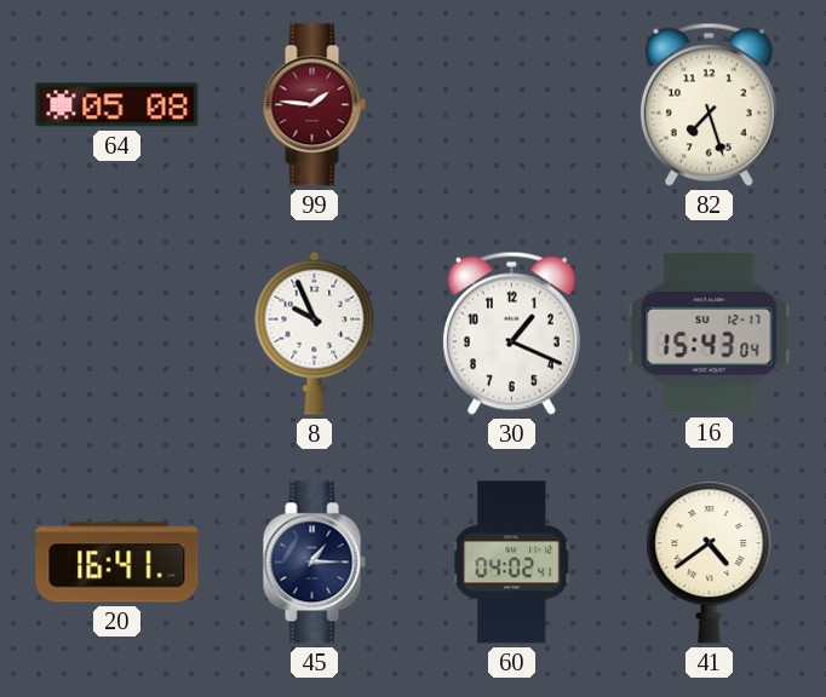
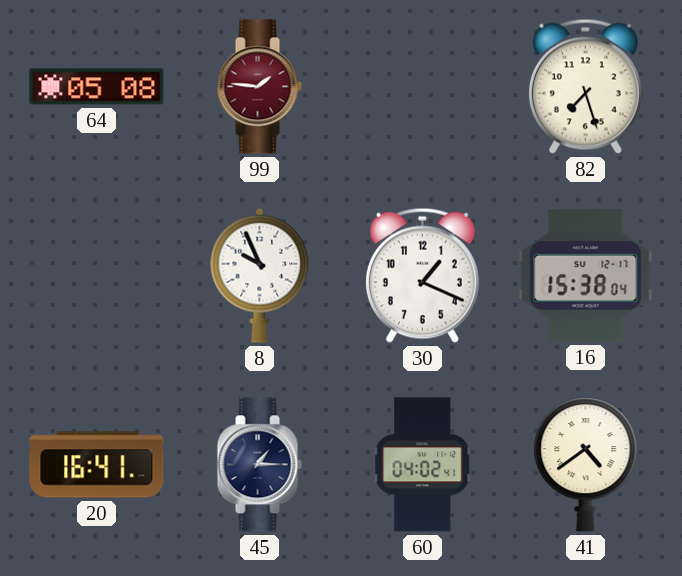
16: 15:43 -> 15:38
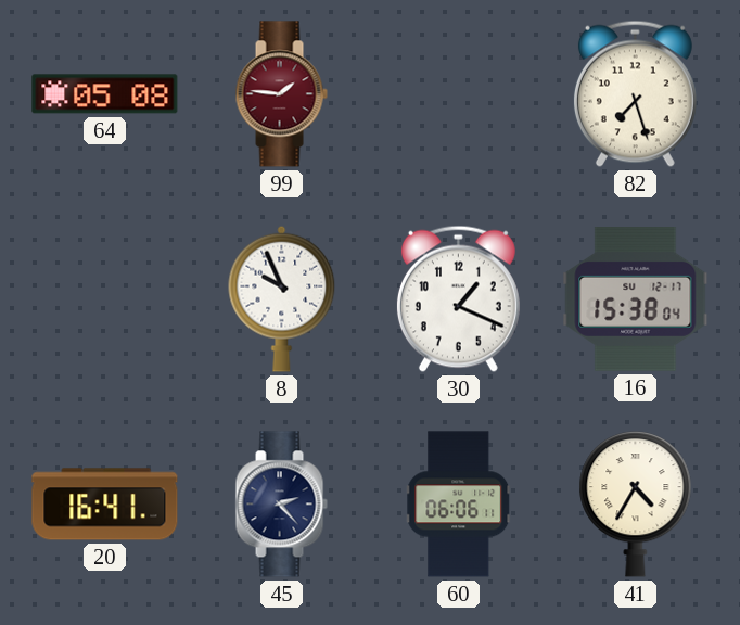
45: 1:15 -> 2:23
60: 04:02 -> 06:06
41: 4:39 -> 4:35
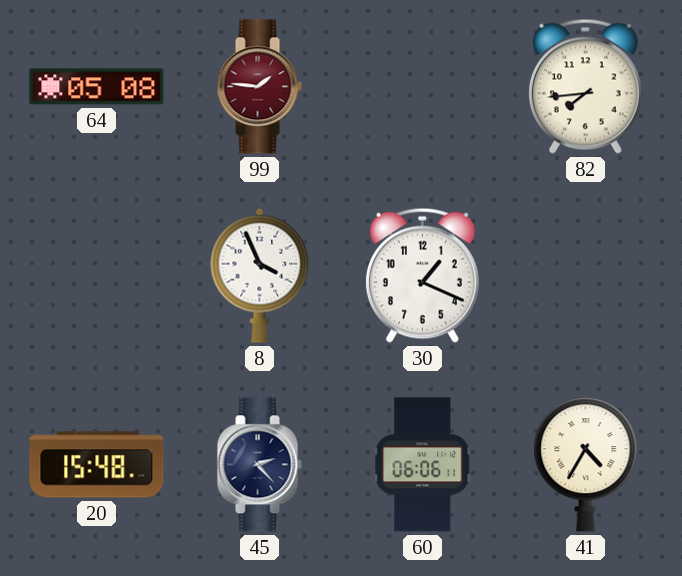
82: 7:27 -> 7:44
8: 9:56 -> 3:56
16: 15:38 -> none
20: 16:41 -> 15:48
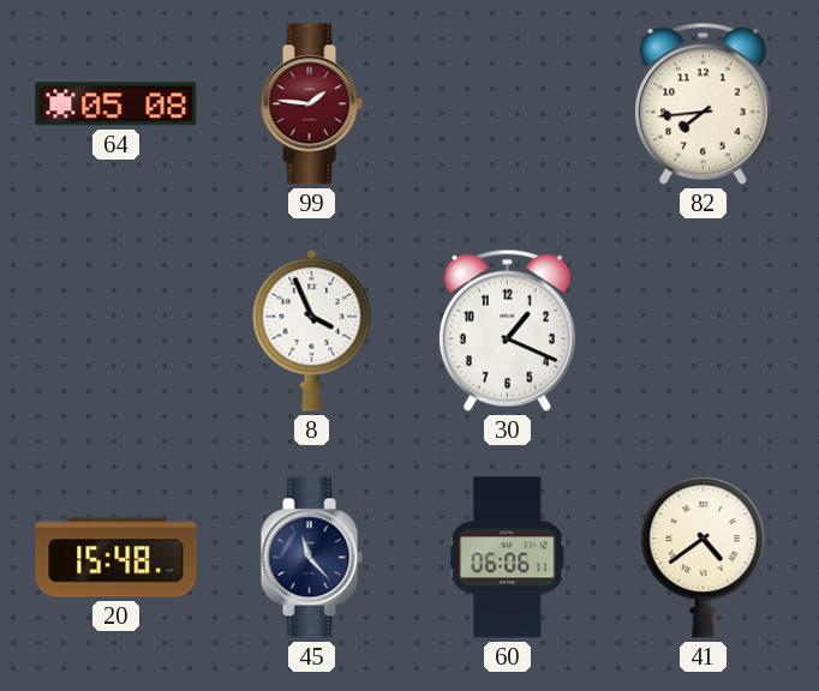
45: 2:23 -> 11:23
41: 4:35 -> 4:39
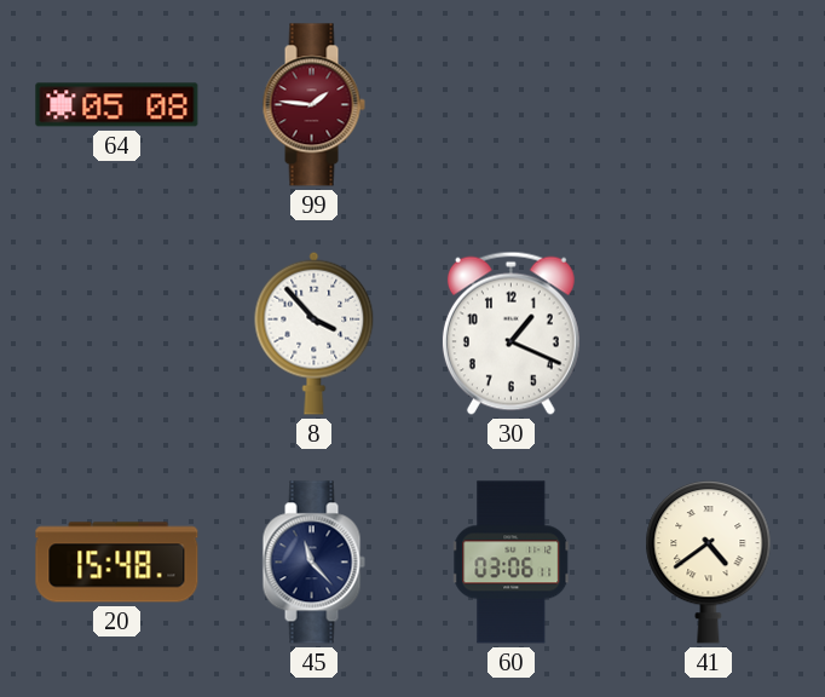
82: 7:44 -> none
8: 3:56 -> 3:53
60: 06:06 -> 03:06
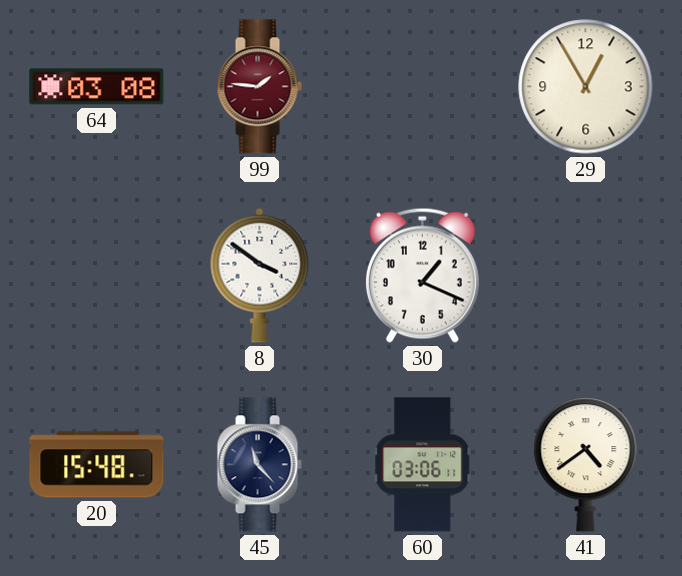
64: 05:08 -> 03:08
29: none -> 12:55
8: 3:53 -> 3:51
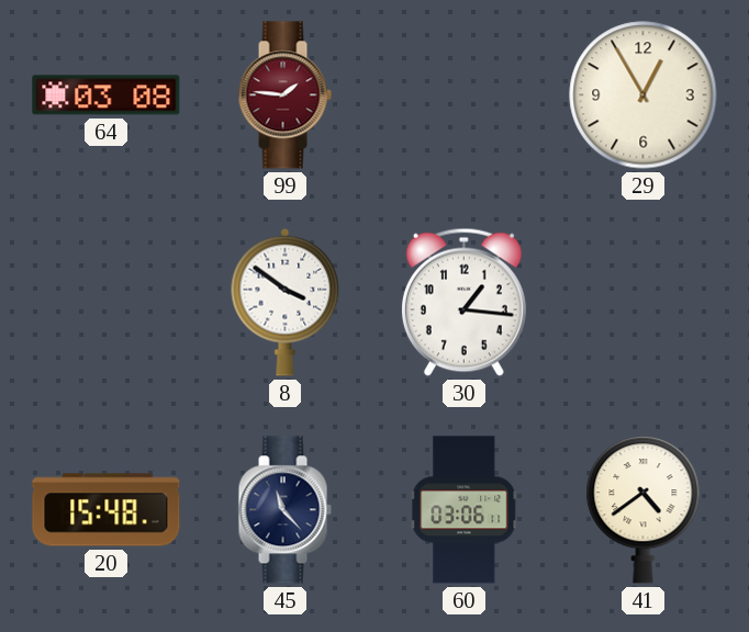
30: 1:19 -> 1:16
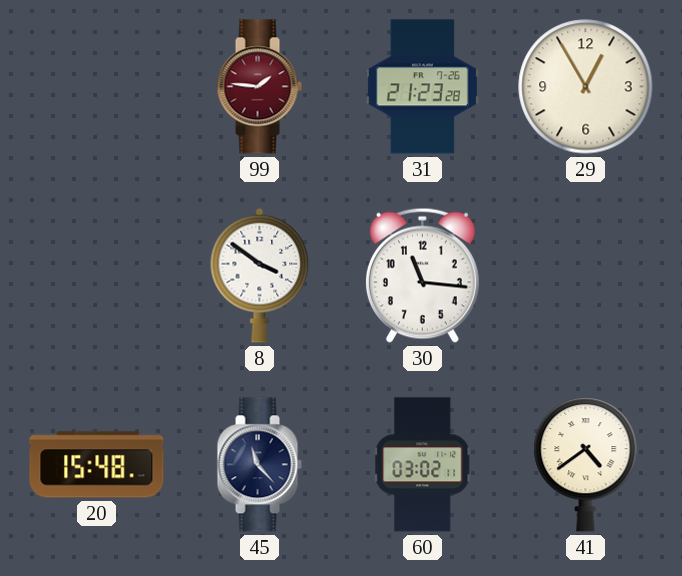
64: 03:08 -> none
31: none -> 21:23
30: 1:16 -> 11:16
60: 03:06 -> 03:02
